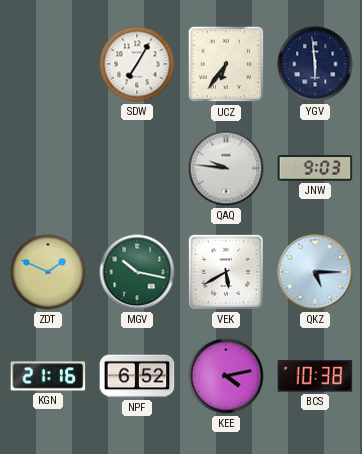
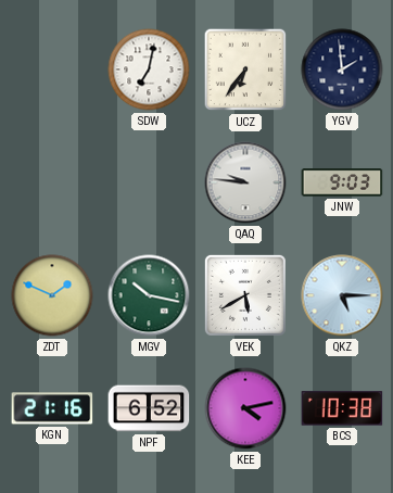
SDW: 7:05 -> 7:02
YGV: 5:59 -> 1:59
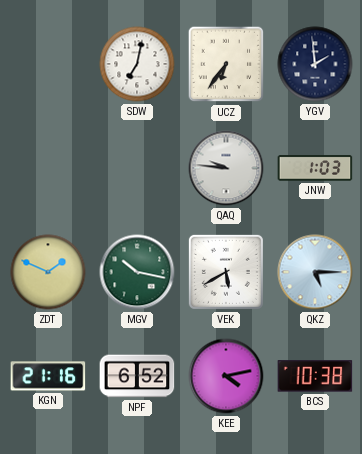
JNW: 9:03 -> 1:03
